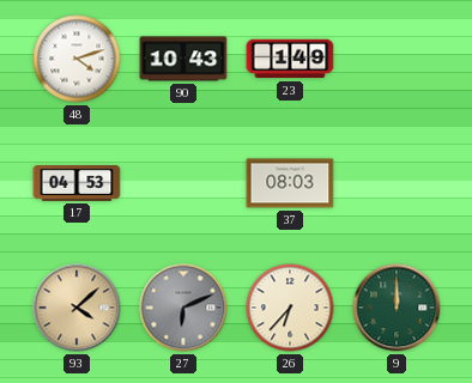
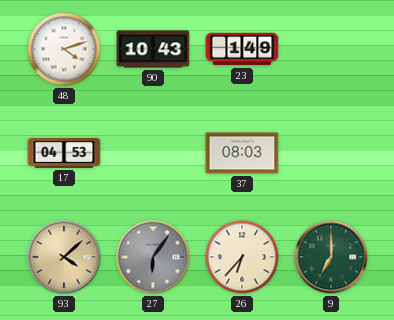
27: 6:11 -> 6:06
9: 12:00 -> 7:00
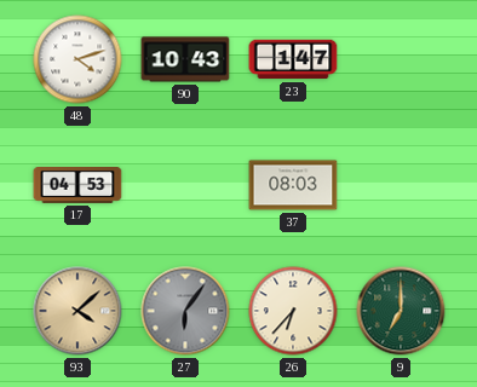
23: 1:49 -> 1:47
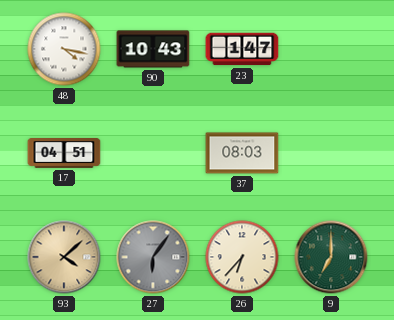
48: 4:12 -> 4:17
17: 04:53 -> 04:51
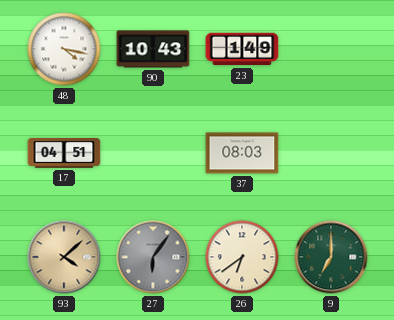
23: 1:47 -> 1:49
26: 6:37 -> 6:39
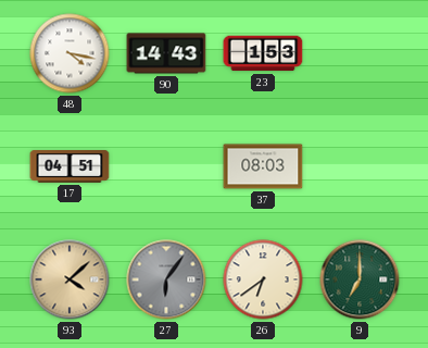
90: 10:43 -> 14:43
23: 1:49 -> 1:53
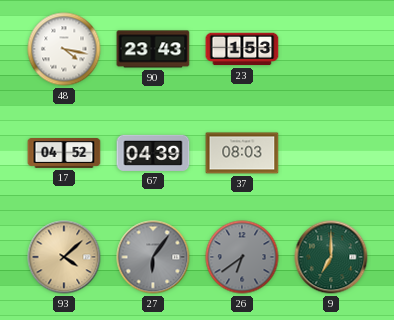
90: 14:43 -> 23:43
17: 04:51 -> 04:52
67: none -> 04:39
26 dial: cream -> grey
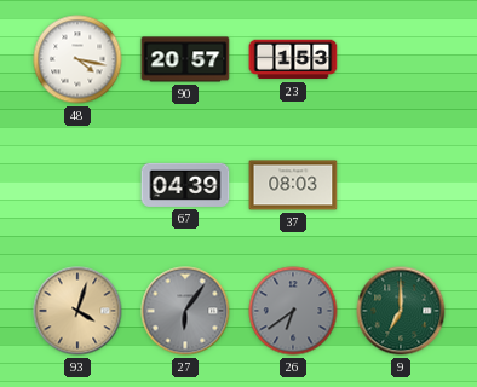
90: 23:43 -> 20:57
17: 04:52 -> none
93: 4:08 -> 4:03
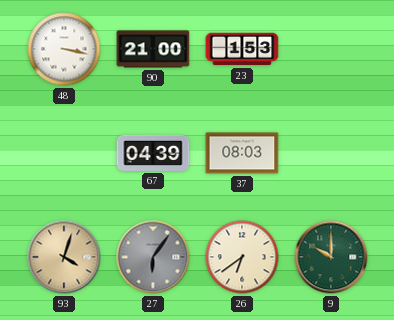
48: 4:17 -> 3:17
90: 20:57 -> 21:00
26 dial: grey -> cream
9: 7:00 -> 10:00
